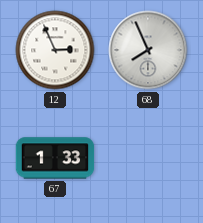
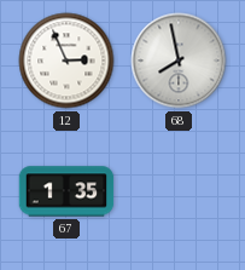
68: 7:56 -> 7:58
67: 1:33 -> 1:35
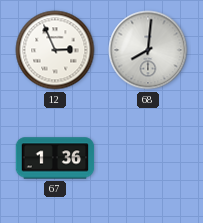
68: 7:58 -> 8:01
67: 1:35 -> 1:36
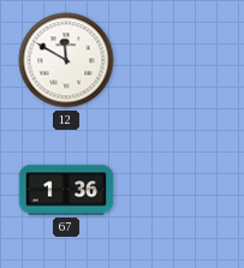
12: 2:56 -> 11:50
68: 8:01 -> none
